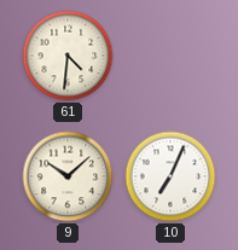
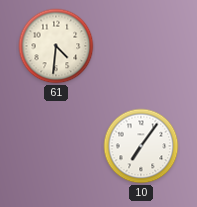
9: 10:08 -> none
10: 7:04 -> 7:06
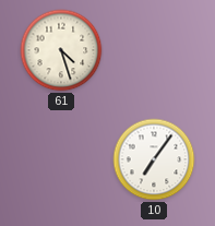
61: 4:31 -> 4:27
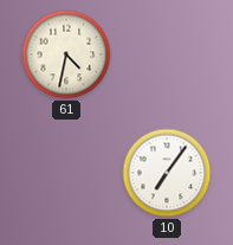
61: 4:27 -> 4:32
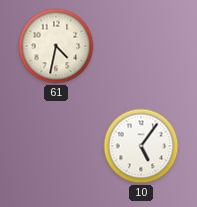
10: 7:06 -> 5:06
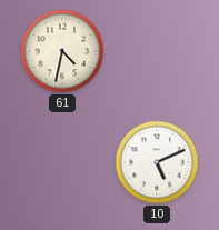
10: 5:06 -> 5:11
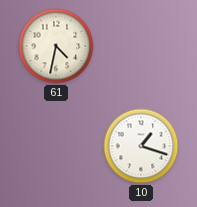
10: 5:11 -> 1:18
